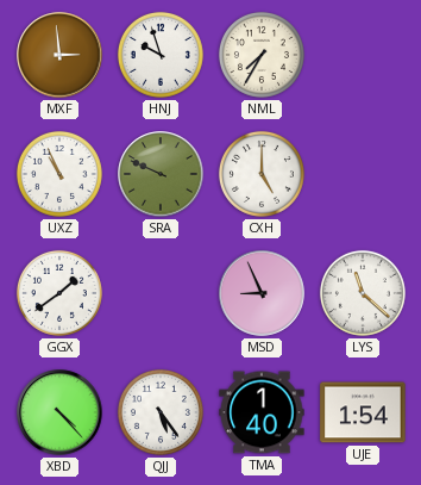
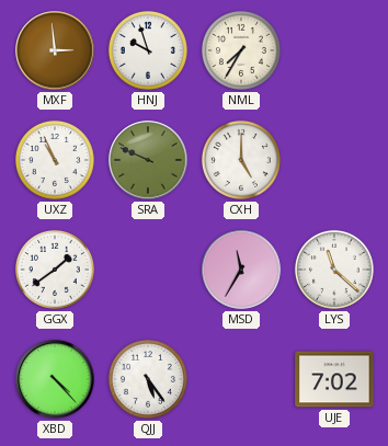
MSD: 8:56 -> 11:35
TMA: 1:40 -> none
UJE: 1:54 -> 7:02
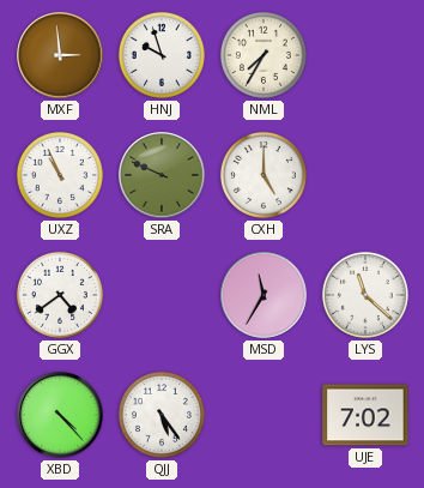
GGX: 1:39 -> 4:39
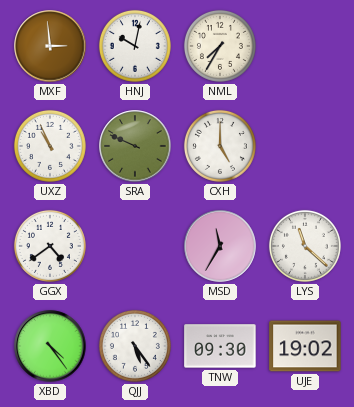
HNJ: 9:57 -> 10:02
XBD: 4:23 -> 4:24
TNW: none -> 09:30
UJE: 7:02 -> 19:02
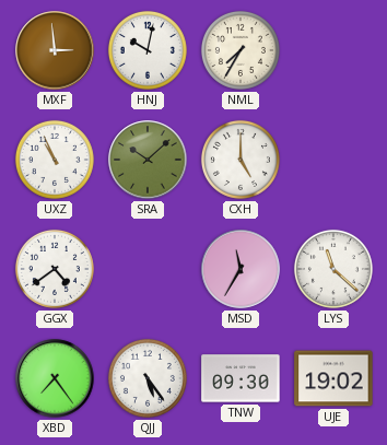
SRA: 9:49 -> 10:08
XBD: 4:24 -> 7:24
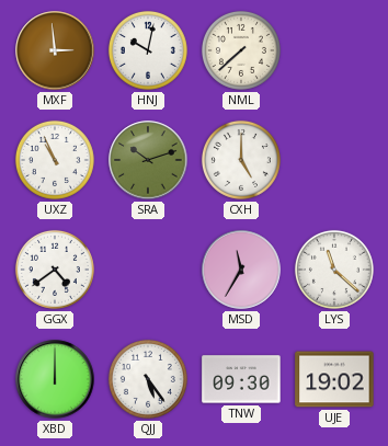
NML: 7:35 -> 7:38
SRA: 10:08 -> 10:12
XBD: 7:24 -> 12:00
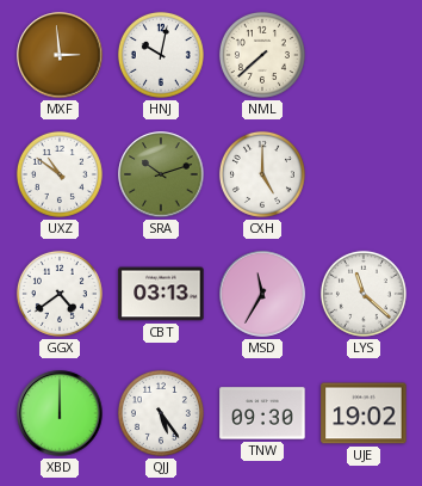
UXZ: 10:56 -> 10:51
CBT: none -> 03:13
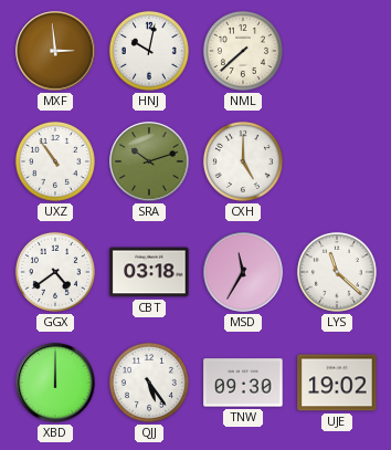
UXZ: 10:51 -> 10:54
CBT: 03:13 -> 03:18
